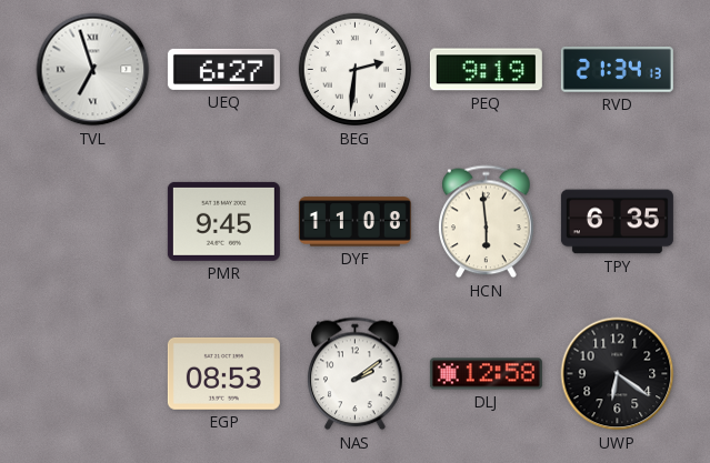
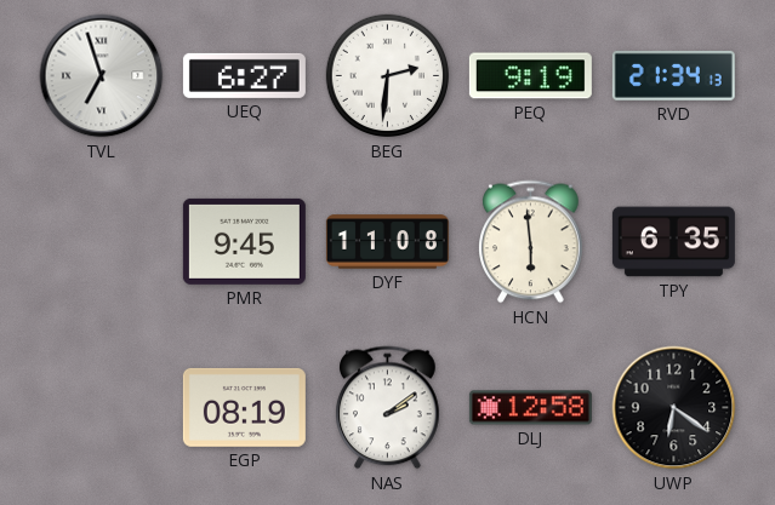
EGP: 08:53 -> 08:19
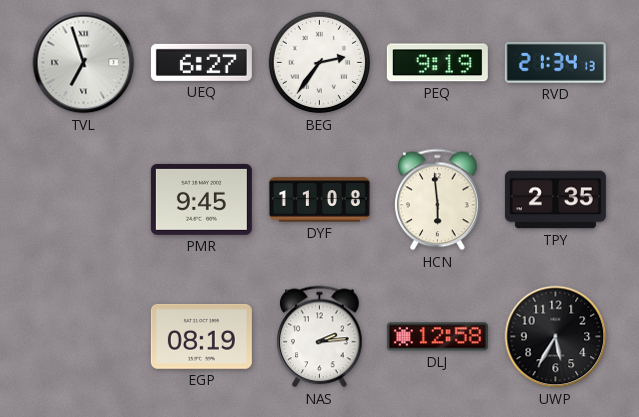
BEG: 2:31 -> 2:36
TPY: 6:35 -> 2:35
NAS: 2:09 -> 2:14
UWP: 6:21 -> 5:35
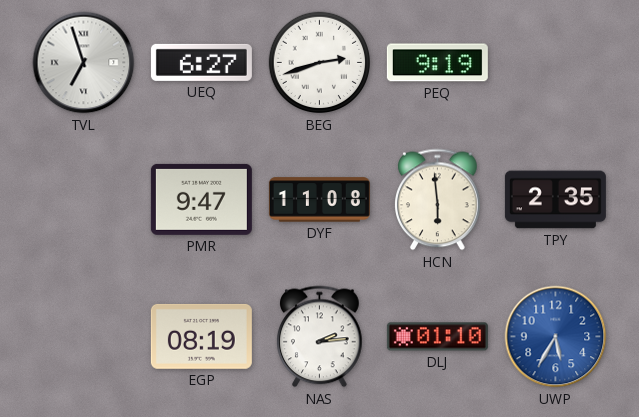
BEG: 2:36 -> 2:42
RVD: 21:34 -> none
PMR: 9:45 -> 9:47
DLJ: 12:58 -> 01:10
UWP dial: black -> blue
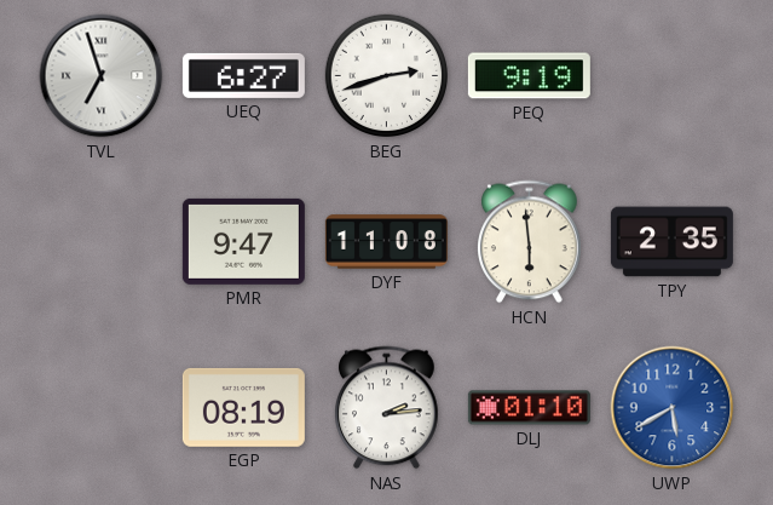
UWP: 5:35 -> 5:40
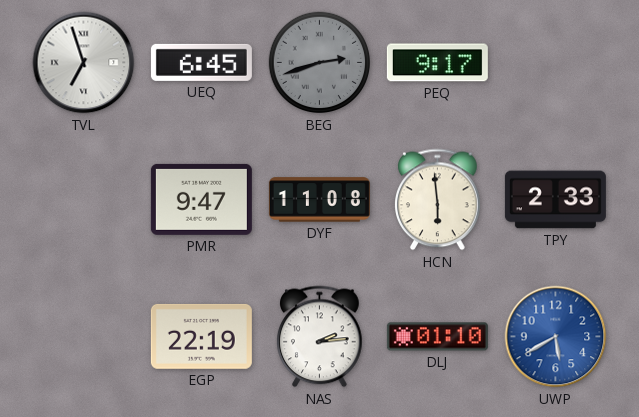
UEQ: 6:27 -> 6:45
BEG dial: white -> grey
PEQ: 9:19 -> 9:17
TPY: 2:35 -> 2:33
EGP: 08:19 -> 22:19
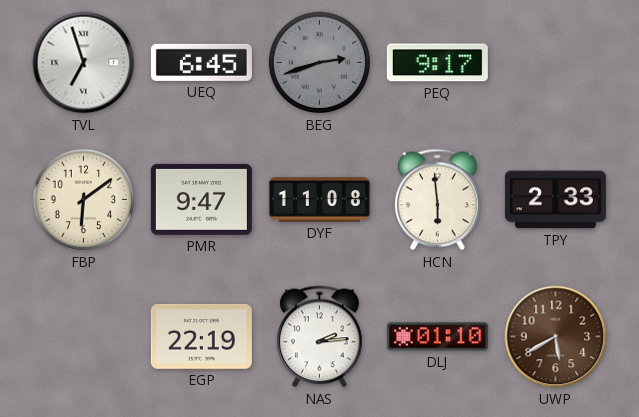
FBP: none -> 6:09
UWP dial: blue -> brown
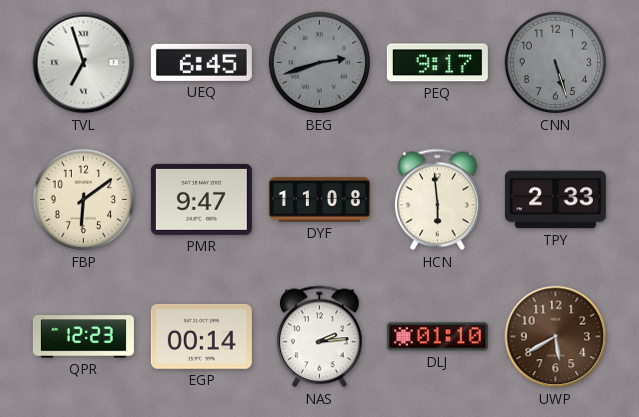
CNN: none -> 5:27
QPR: none -> 12:23
EGP: 22:19 -> 00:14
